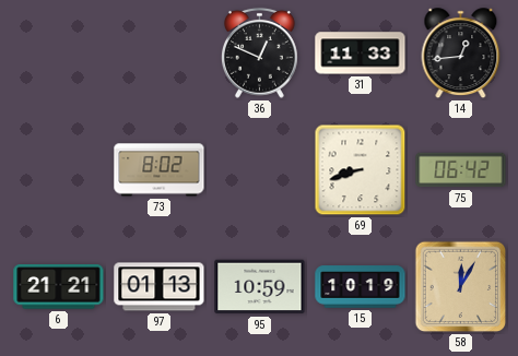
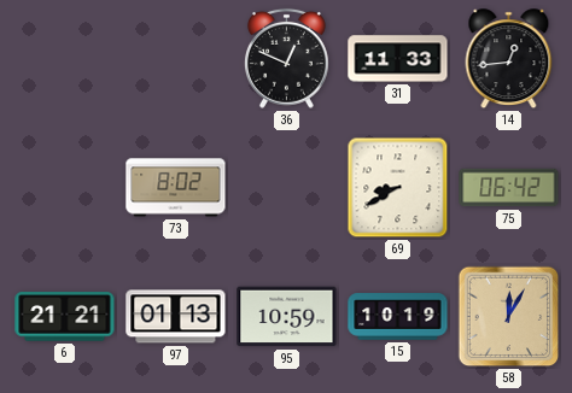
69: 8:42 -> 8:40
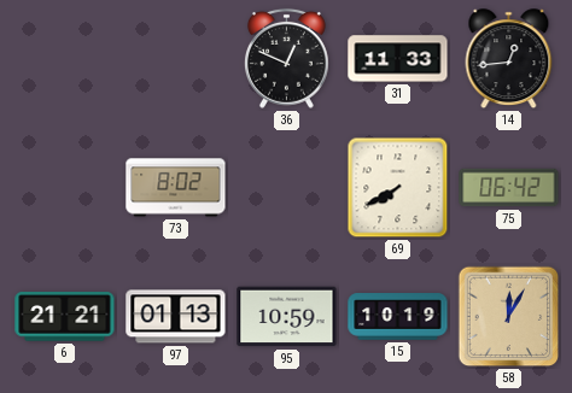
69: 8:40 -> 7:40
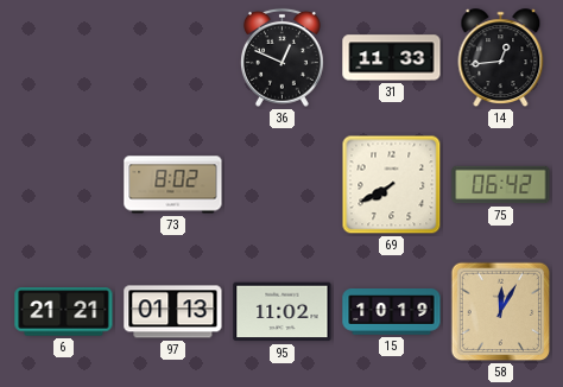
95: 10:59 -> 11:02
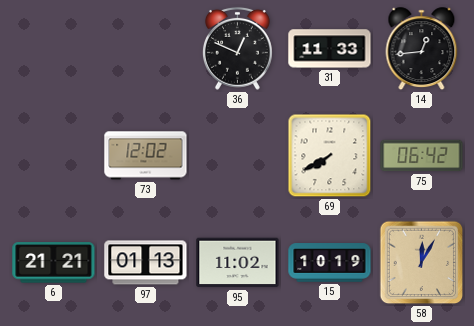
73: 8:02 -> 12:02
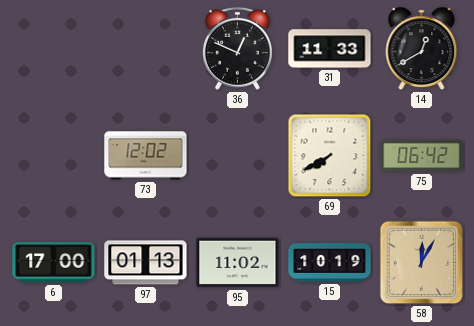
14: 12:44 -> 12:40
6: 21:21 -> 17:00
